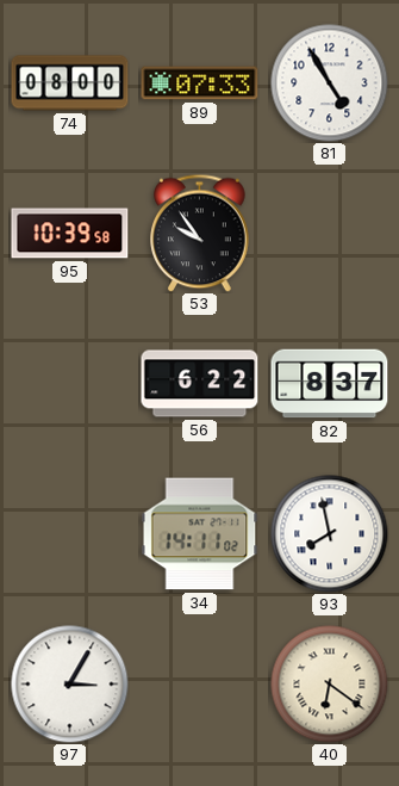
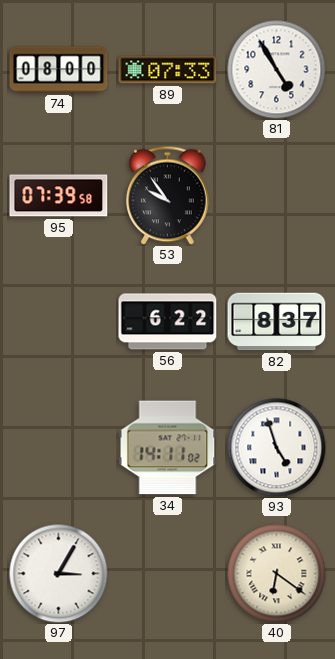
95: 10:39 -> 07:39
93: 7:58 -> 4:57
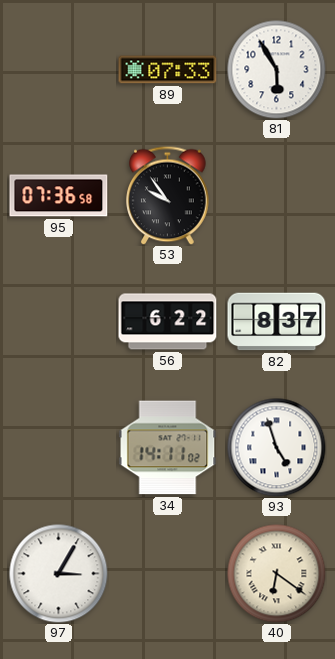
74: 08:00 -> none
81: 4:55 -> 5:55
95: 07:39 -> 07:36
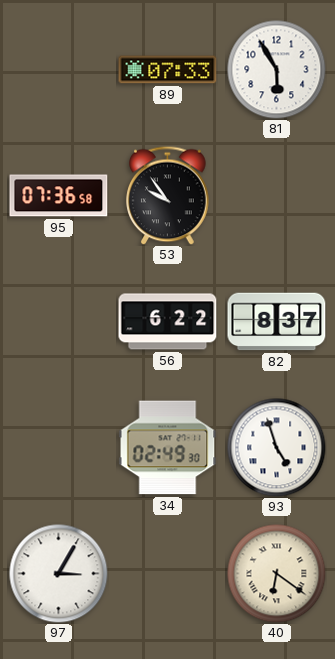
34: 14:11 -> 02:49
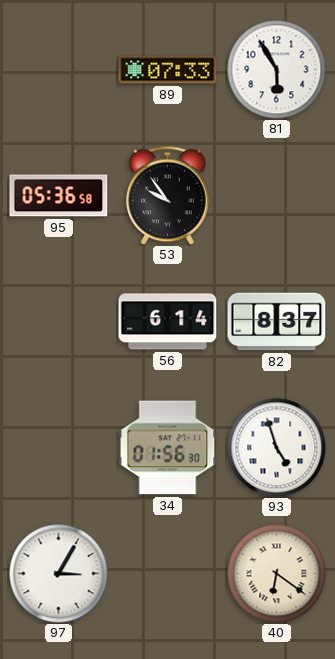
95: 07:36 -> 05:36
56: 6:22 -> 6:14
34: 02:49 -> 01:56
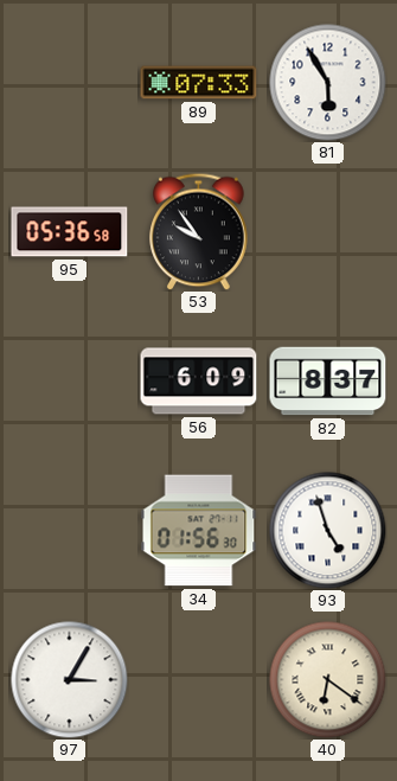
56: 6:14 -> 6:09
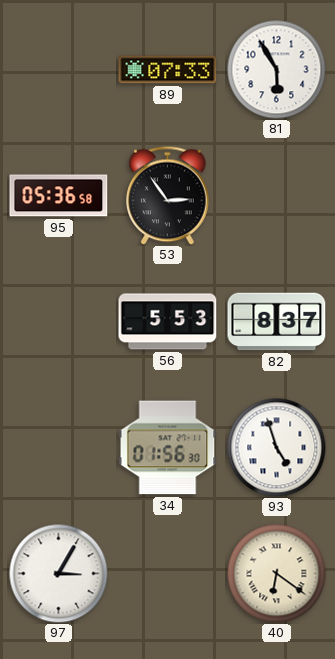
53: 9:54 -> 2:54
56: 6:09 -> 5:53
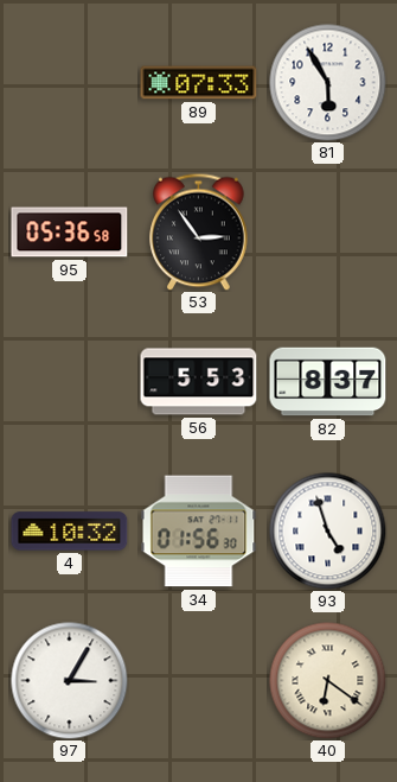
4: none -> 10:32
